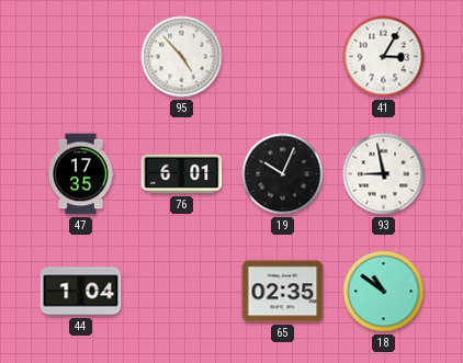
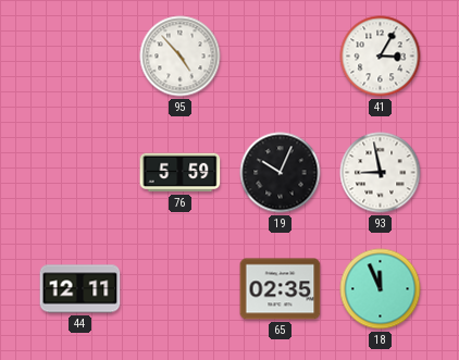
47: 17:35 -> none
76: 6:01 -> 5:59
44: 1:04 -> 12:11
18: 10:51 -> 11:56
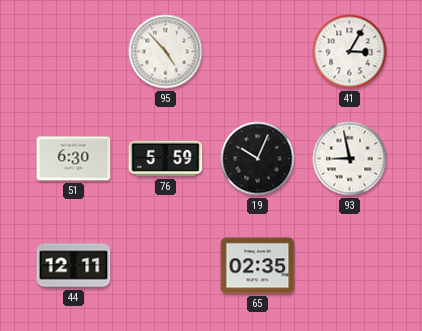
51: none -> 6:30
18: 11:56 -> none
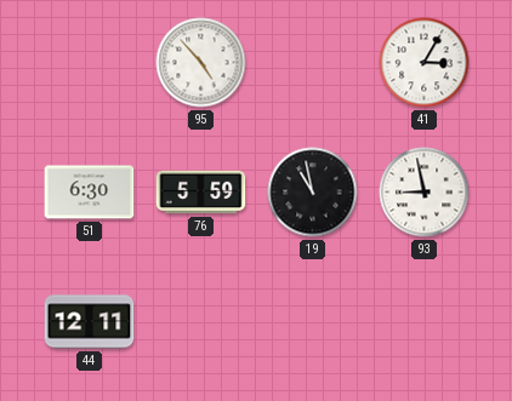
19: 10:04 -> 10:58
65: 02:35 -> none
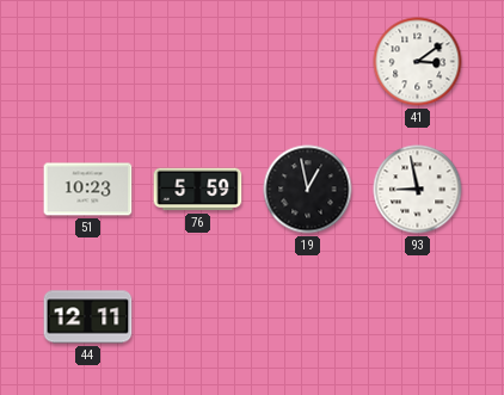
95: 4:53 -> none
41: 3:05 -> 3:09
51: 6:30 -> 10:23
19: 10:58 -> 12:58
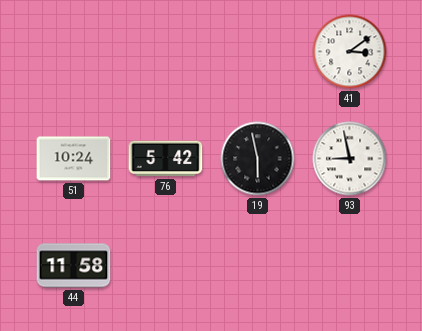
51: 10:23 -> 10:24
76: 5:59 -> 5:42
19: 12:58 -> 5:58
44: 12:11 -> 11:58
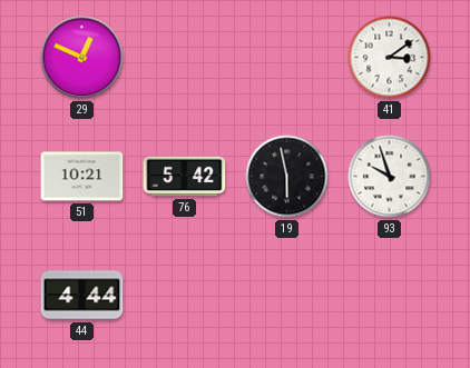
29: none -> 12:49
51: 10:24 -> 10:21
93: 8:58 -> 9:57
44: 11:58 -> 4:44
